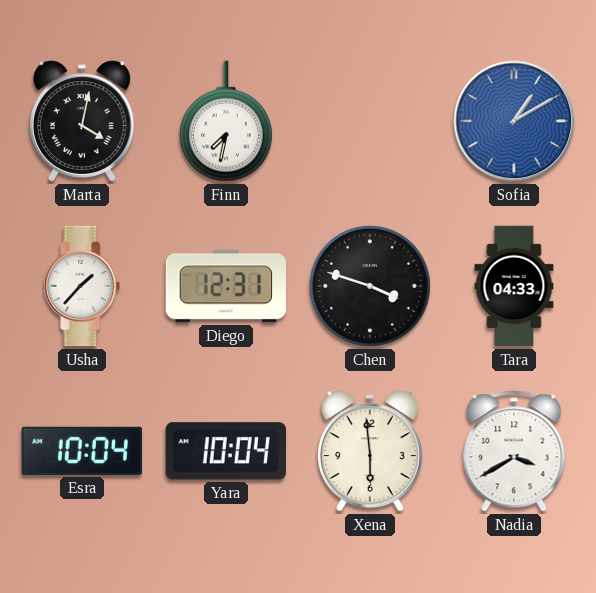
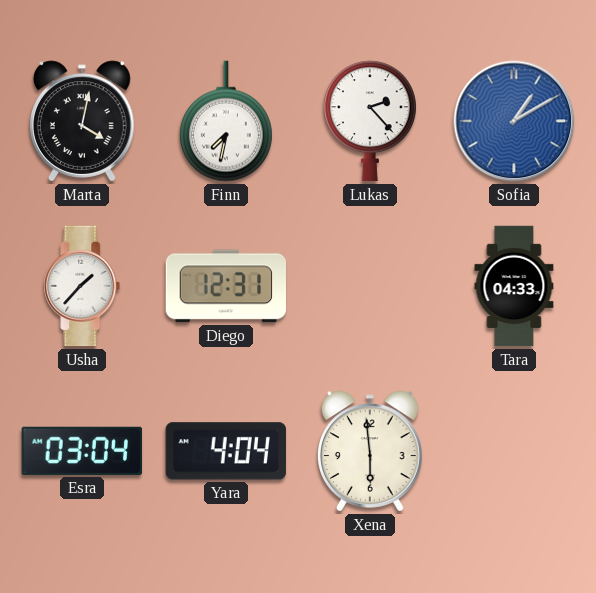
Lukas: none -> 2:23
Chen: 3:48 -> none
Esra: 10:04 -> 03:04
Yara: 10:04 -> 4:04
Nadia: 3:40 -> none
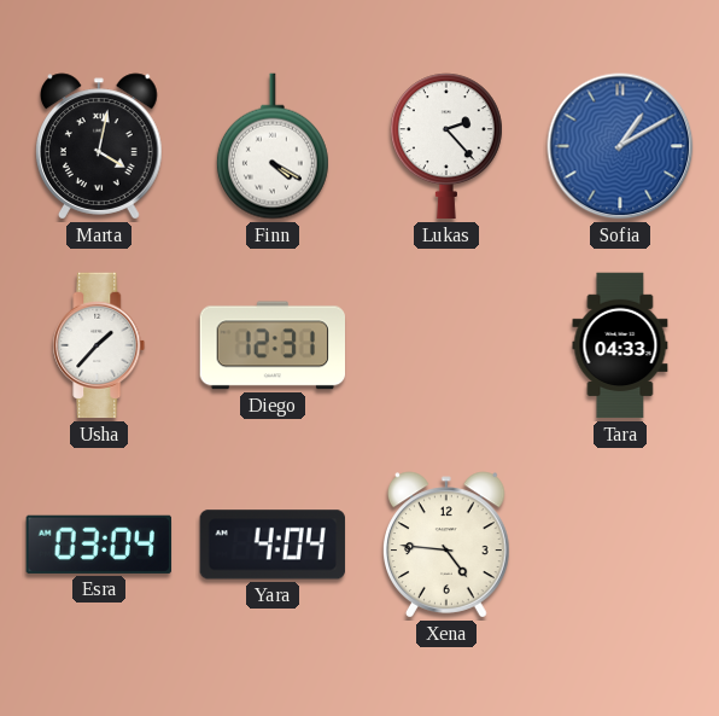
Finn: 7:32 -> 4:20
Xena: 5:59 -> 4:46
